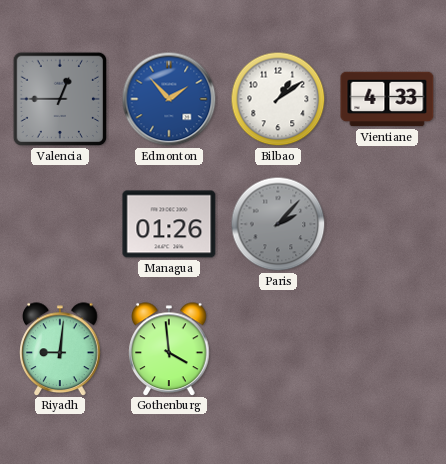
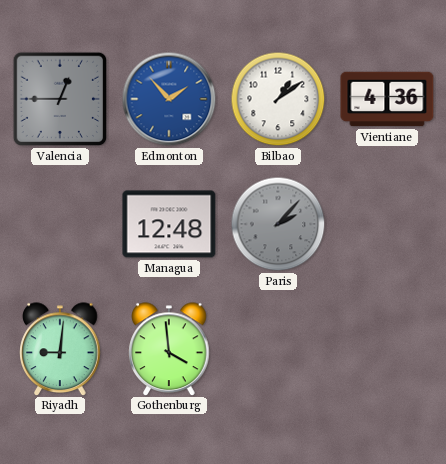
Vientiane: 4:33 -> 4:36
Managua: 01:26 -> 12:48
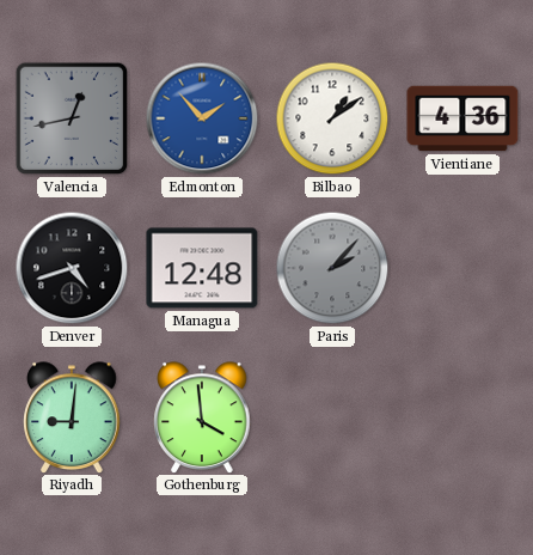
Valencia: 12:45 -> 12:43
Denver: none -> 4:42
